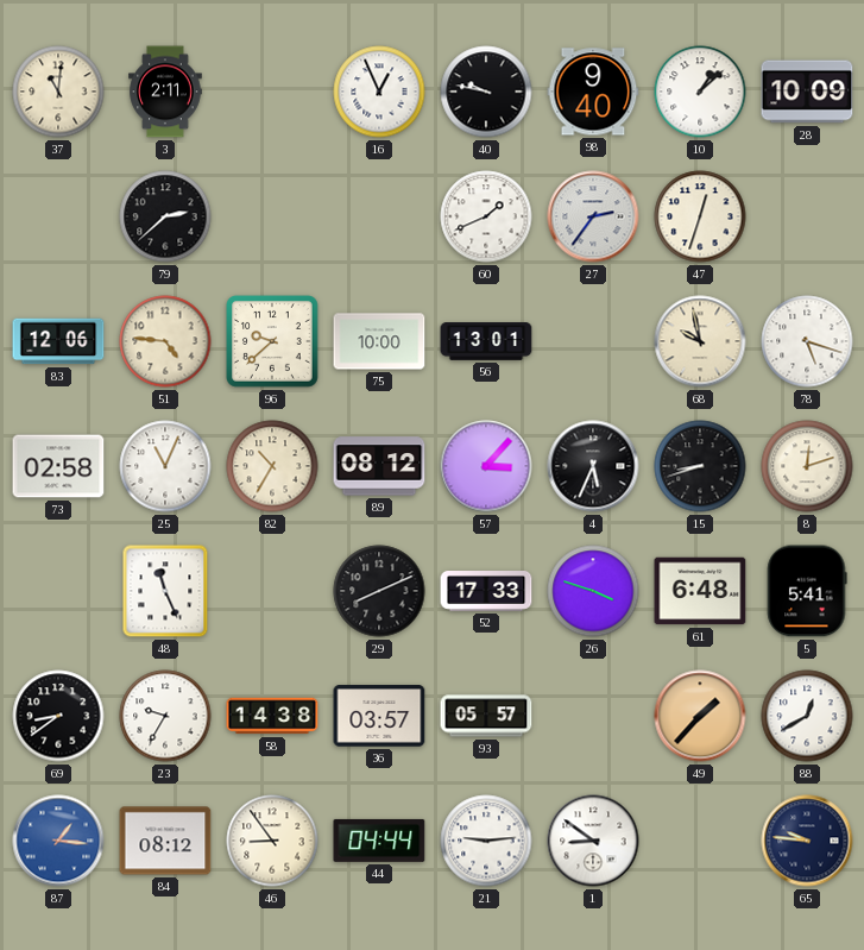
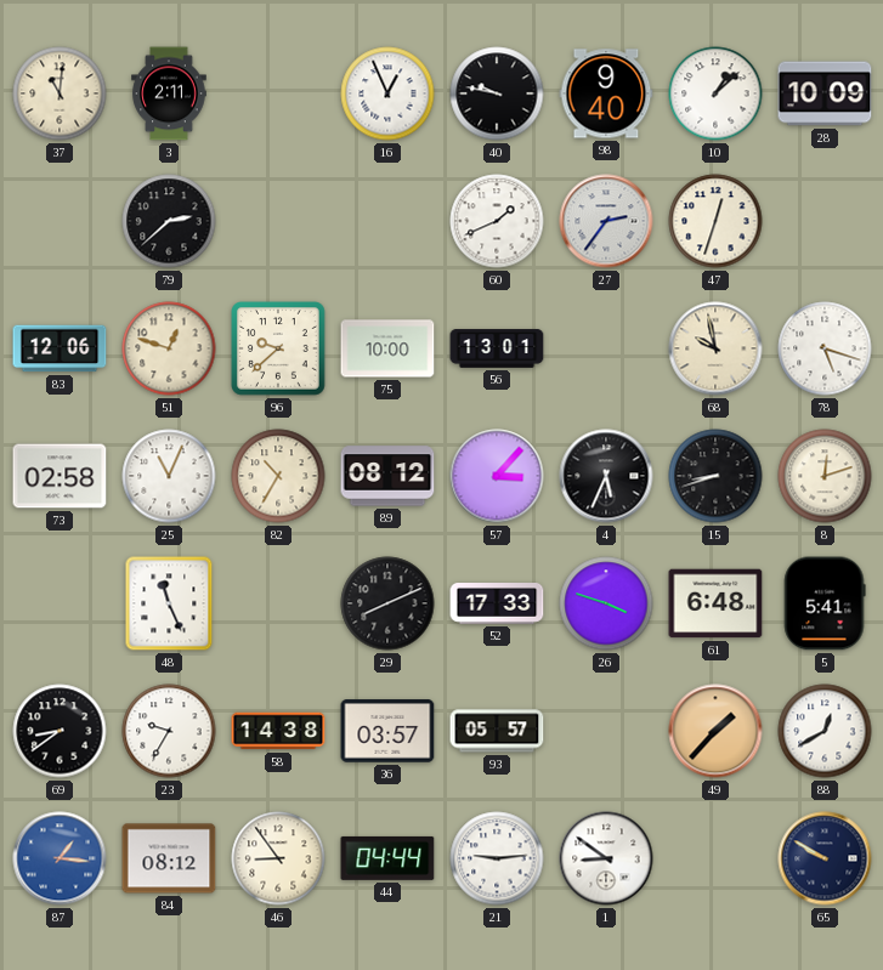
51: 4:46 -> 12:48
65: 9:46 -> 9:50
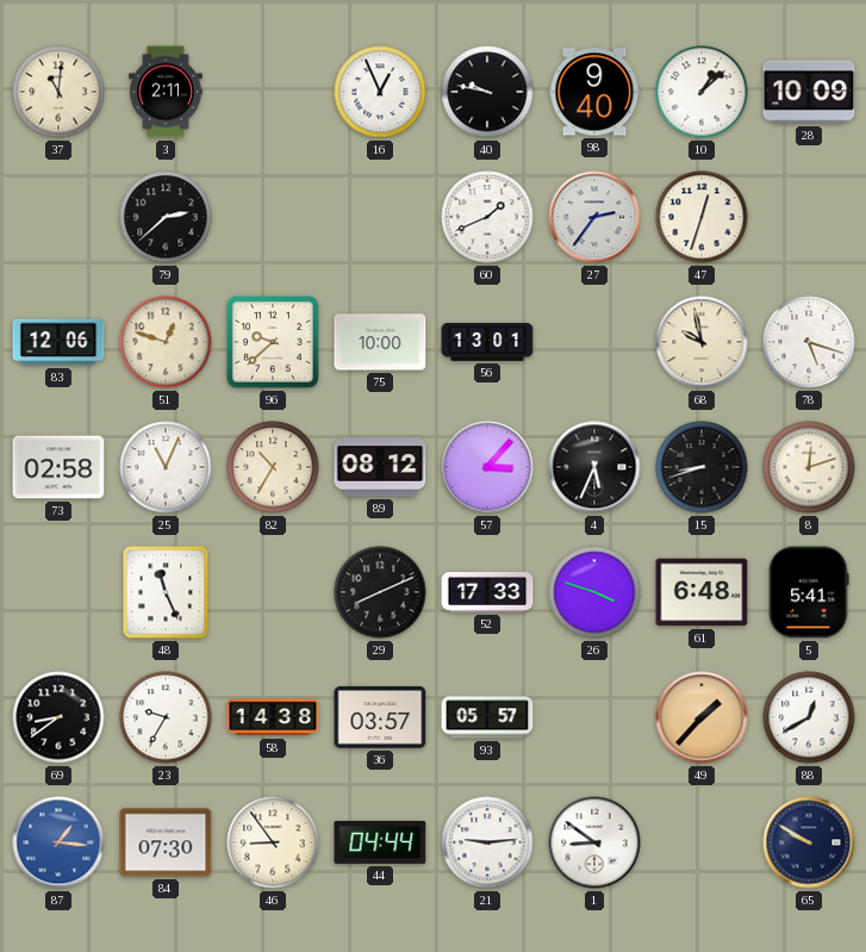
84: 08:12 -> 07:30
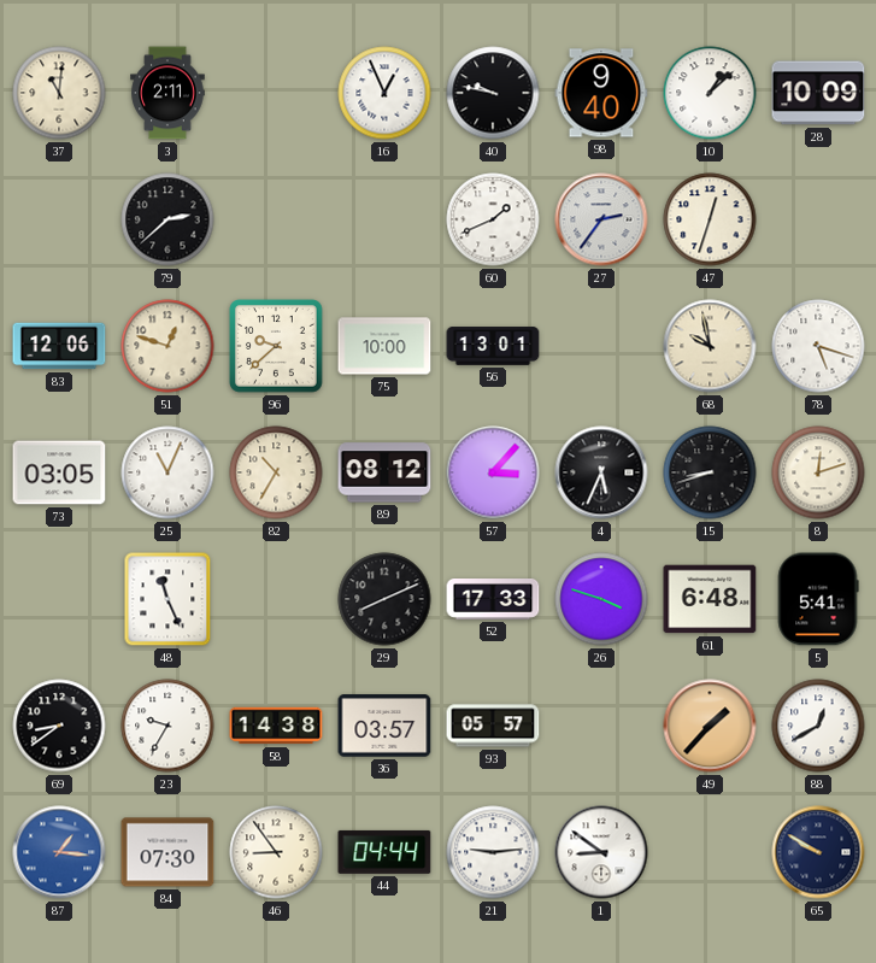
73: 02:58 -> 03:05
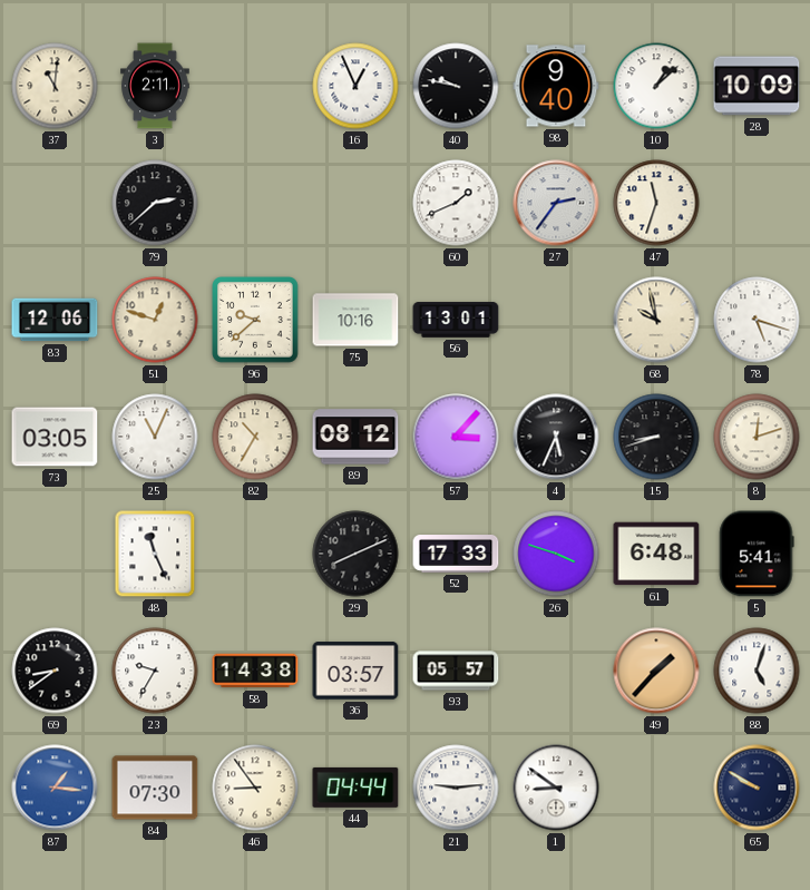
47: 12:33 -> 11:33
75: 10:00 -> 10:16
88: 12:40 -> 5:03
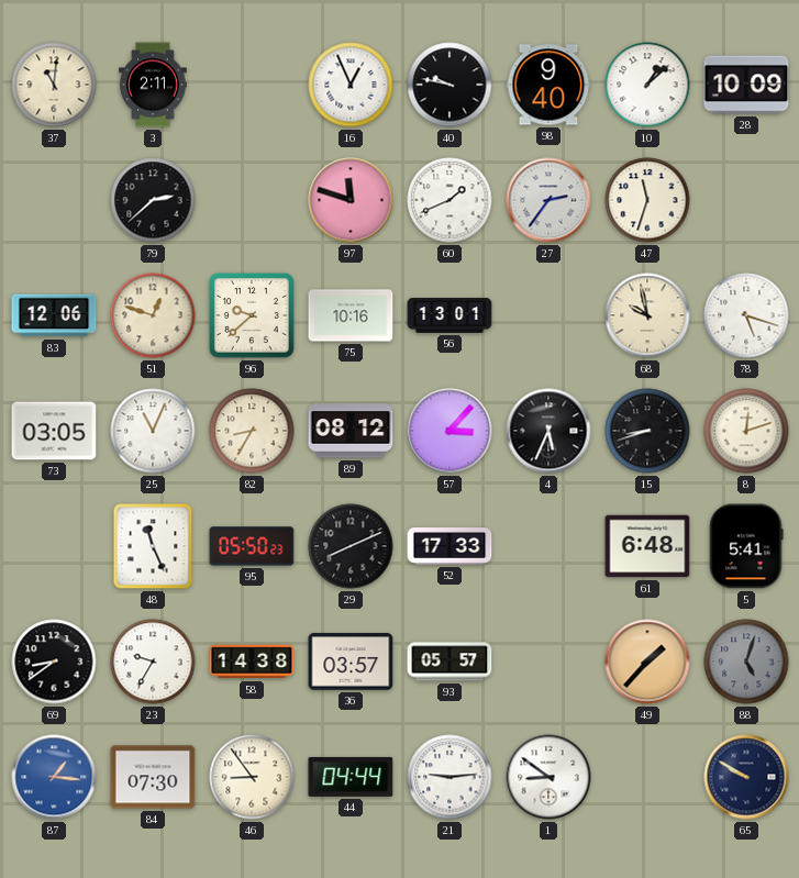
97: none -> 11:48
82: 10:35 -> 8:35
95: none -> 05:50
26: 3:48 -> none
88 dial: white -> grey
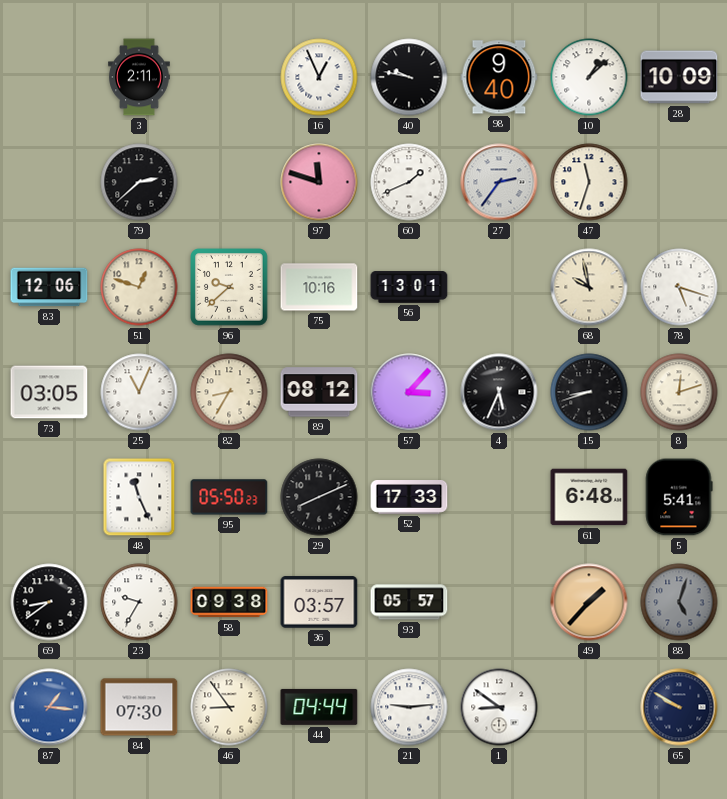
37: 11:01 -> none
58: 14:38 -> 09:38
